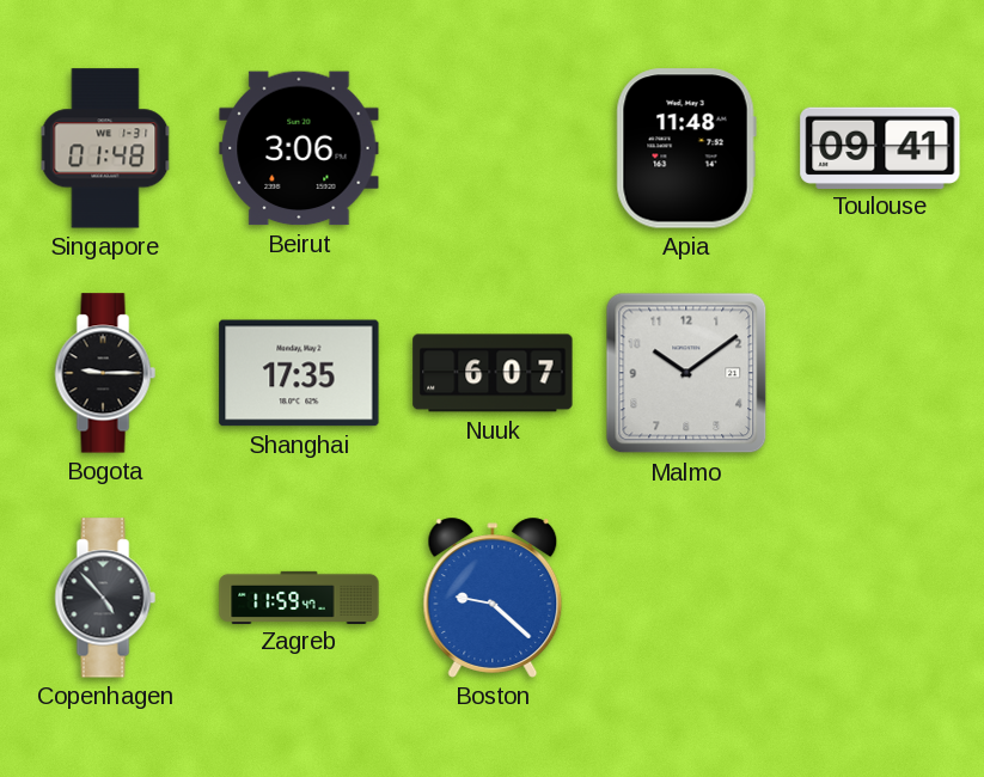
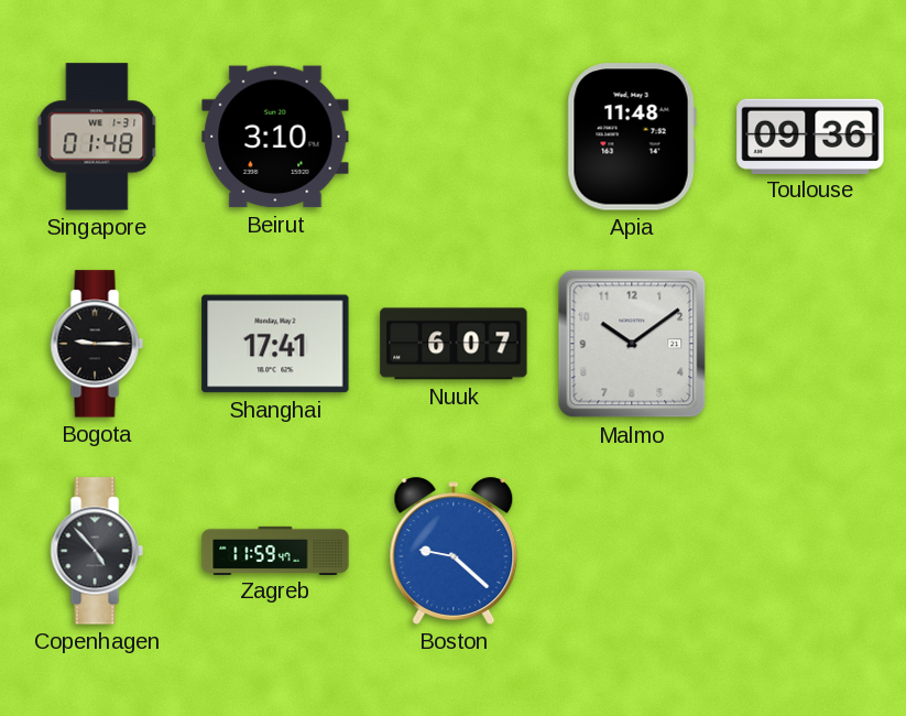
Beirut: 3:06 -> 3:10
Toulouse: 09:41 -> 09:36
Shanghai: 17:35 -> 17:41
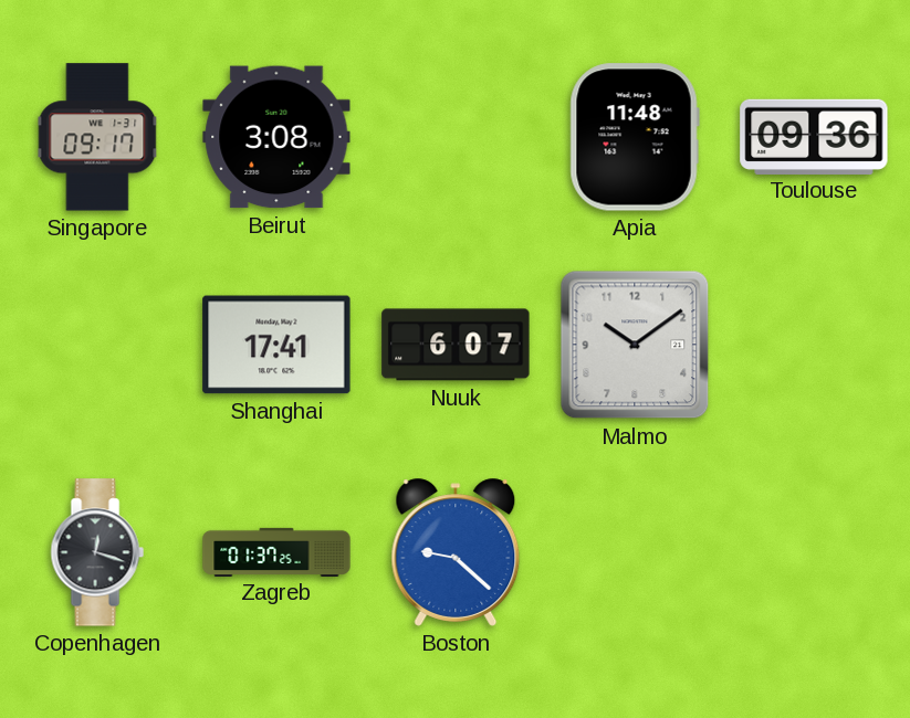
Singapore: 01:48 -> 09:17
Beirut: 3:10 -> 3:08
Bogota: 9:15 -> none
Copenhagen: 4:53 -> 12:18
Zagreb: 11:59 -> 01:37
